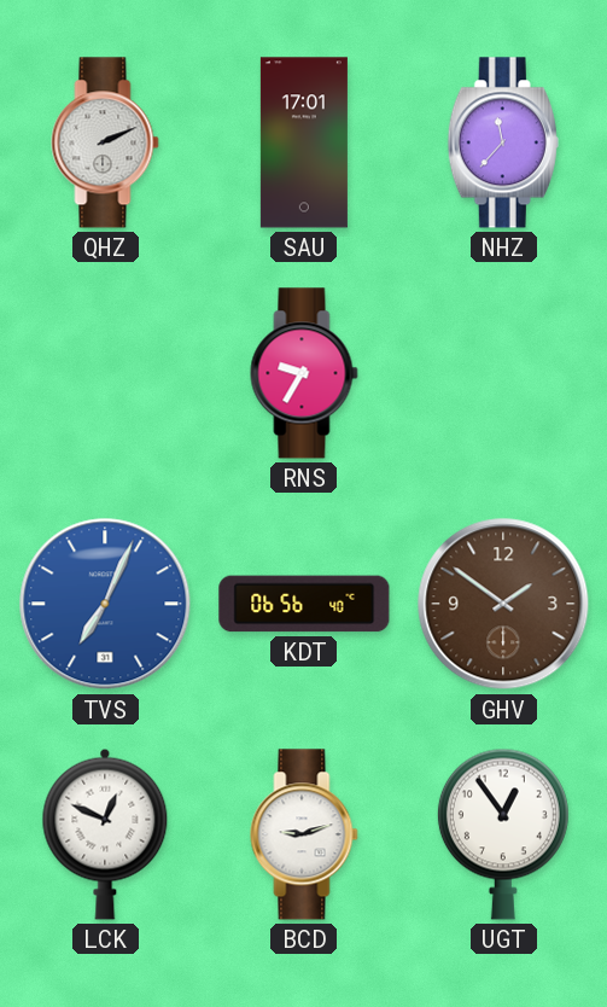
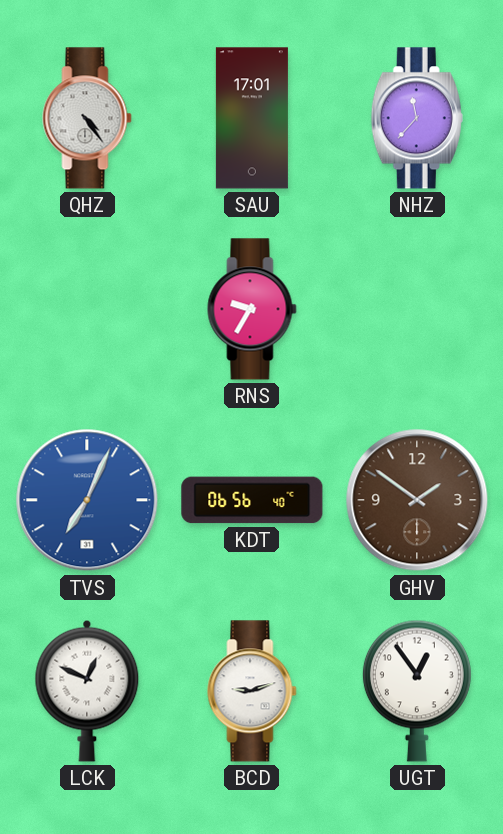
QHZ: 2:11 -> 4:24
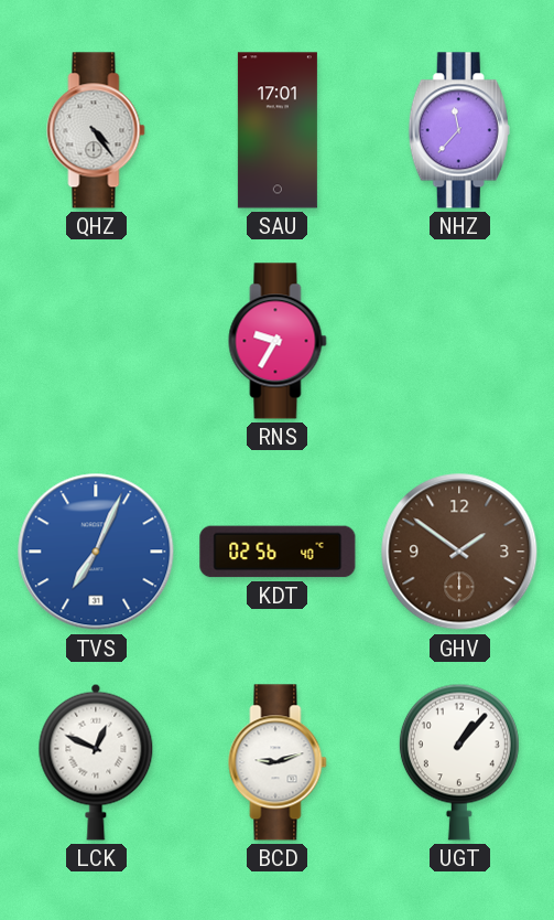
KDT: 06:56 -> 02:56
UGT: 12:54 -> 1:07
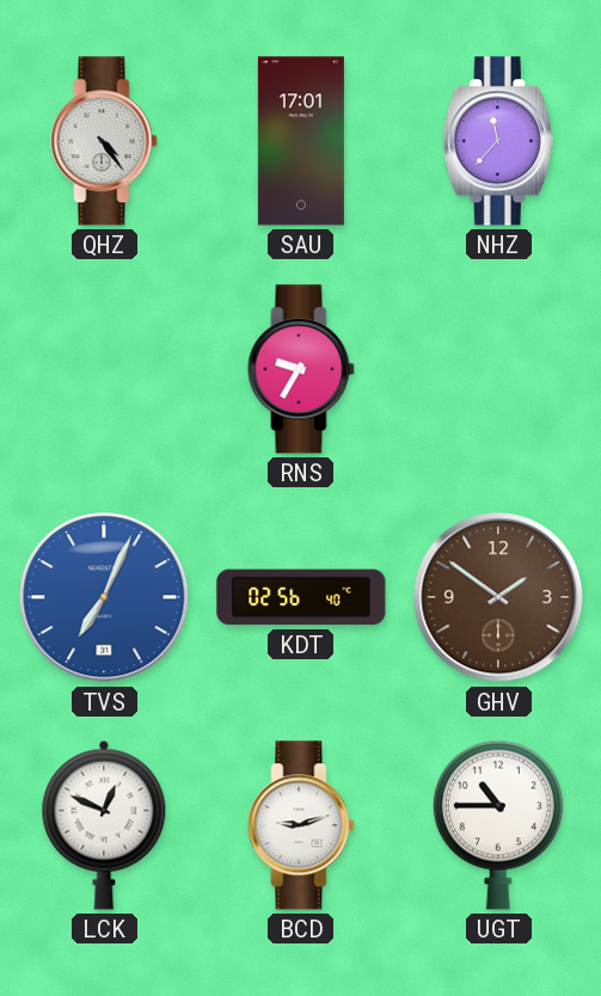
UGT: 1:07 -> 10:45
